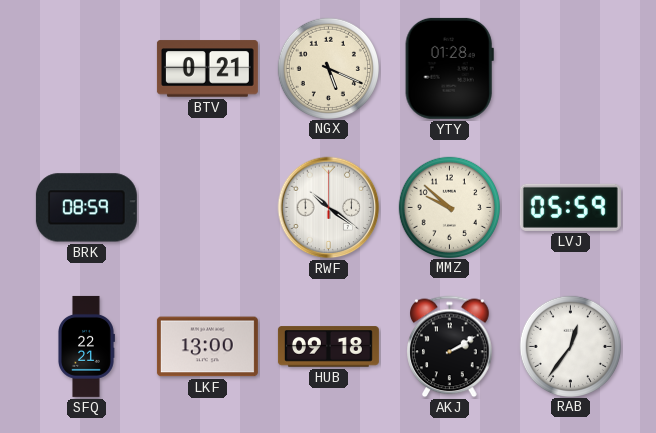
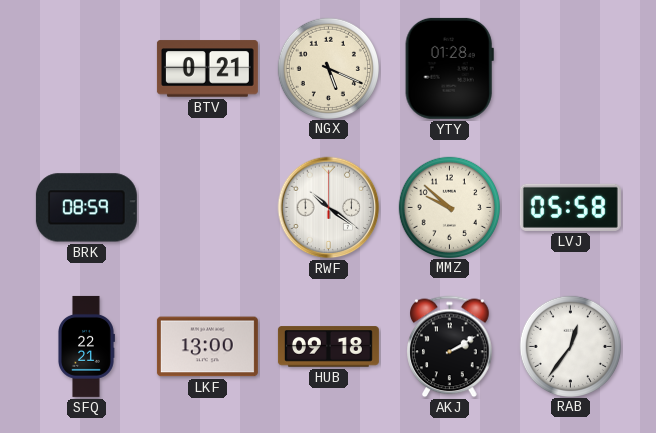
LVJ: 05:59 -> 05:58
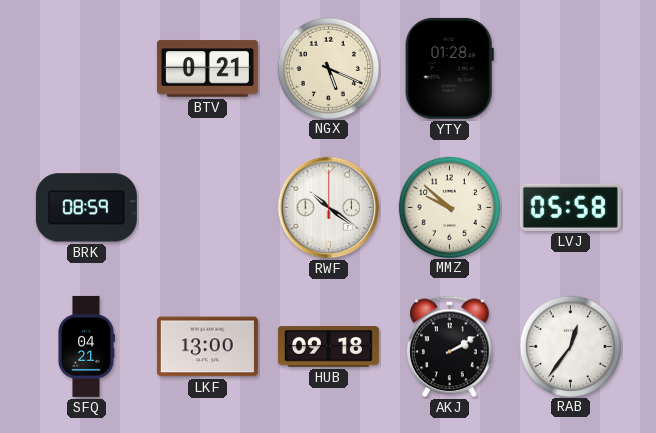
SFQ: 22:21 -> 04:21
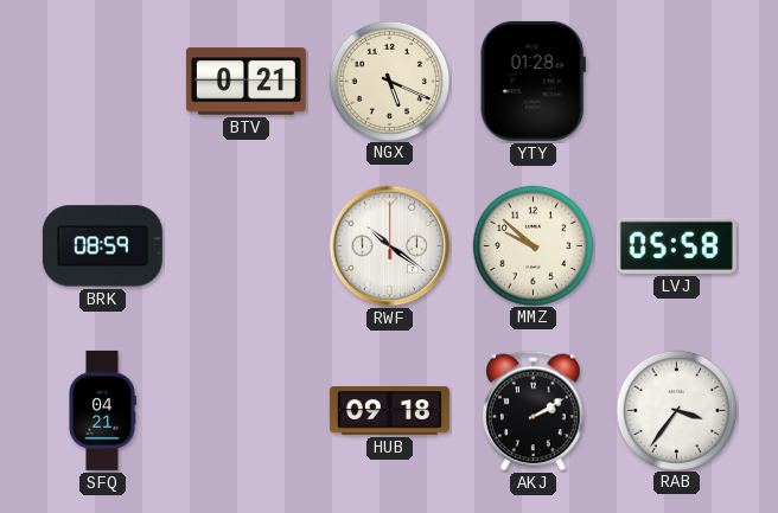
LKF: 13:00 -> none
RAB: 12:36 -> 3:36
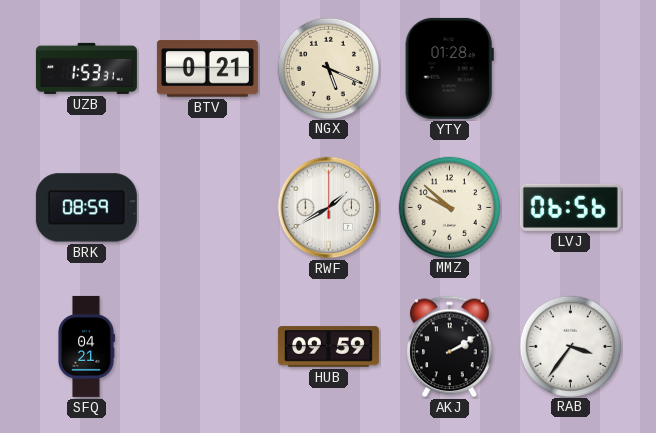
UZB: none -> 1:53
RWF: 10:21 -> 1:40
LVJ: 05:58 -> 06:56
HUB: 09:18 -> 09:59
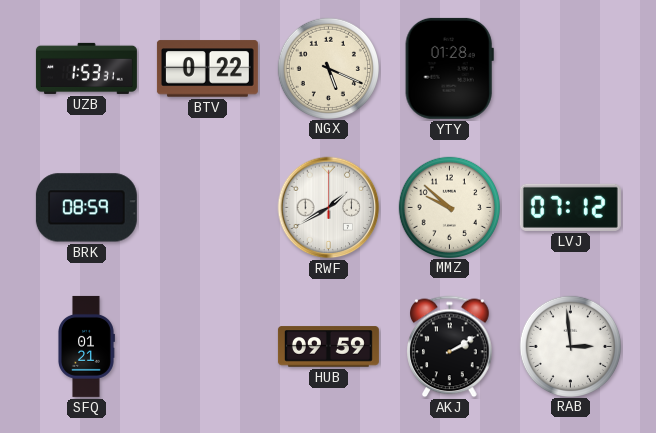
BTV: 0:21 -> 0:22
LVJ: 06:56 -> 07:12
SFQ: 04:21 -> 01:21
RAB: 3:36 -> 2:59
